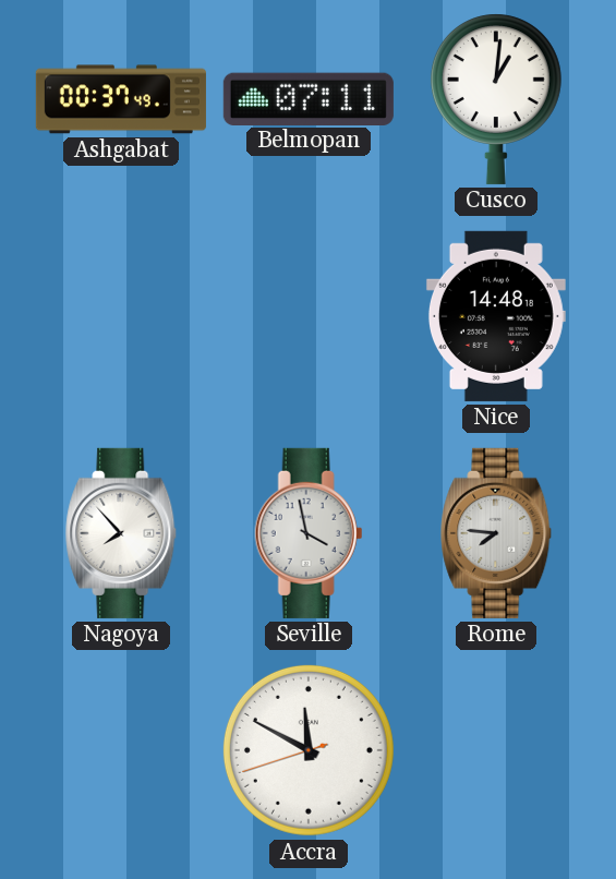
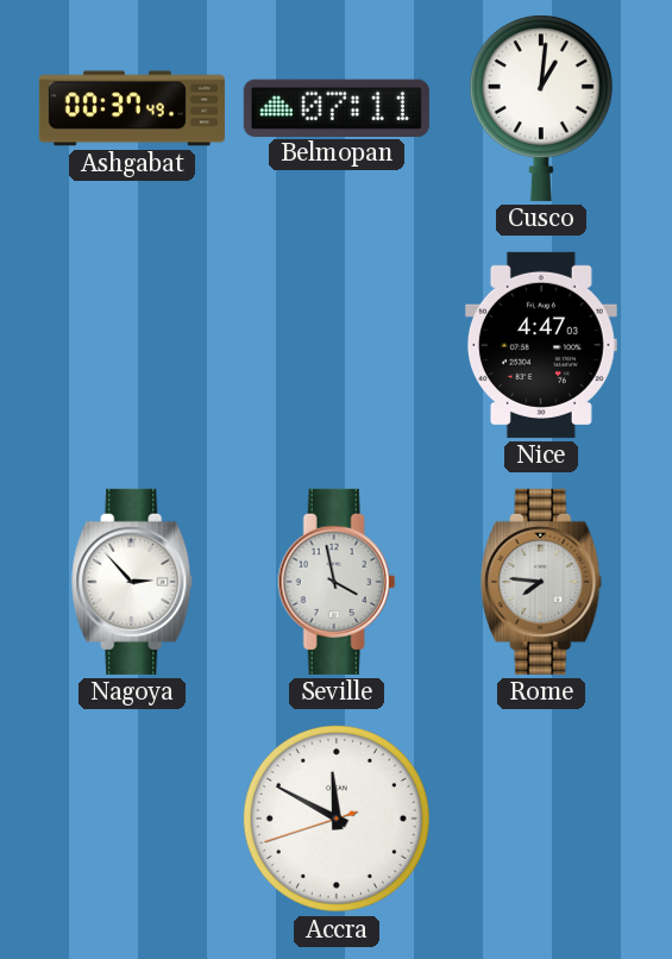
Nice: 14:48 -> 4:47
Nagoya: 7:53 -> 2:53
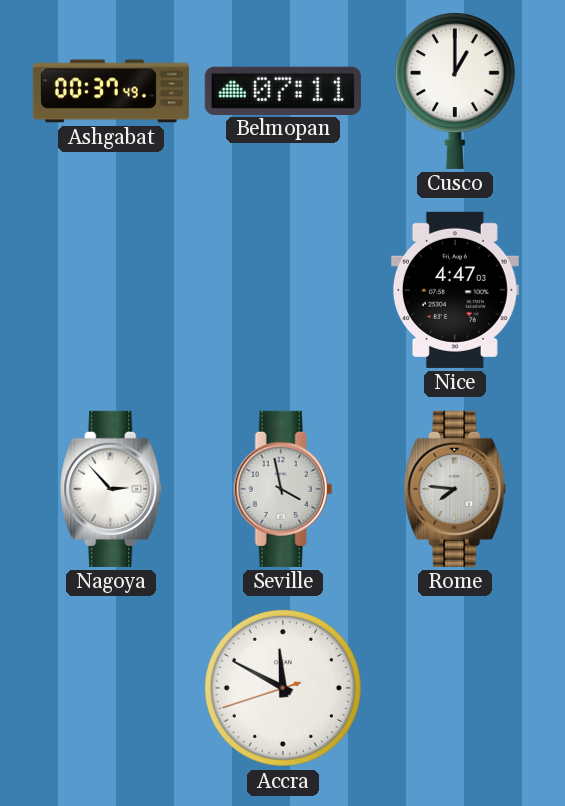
Cusco: 1:01 -> 1:00
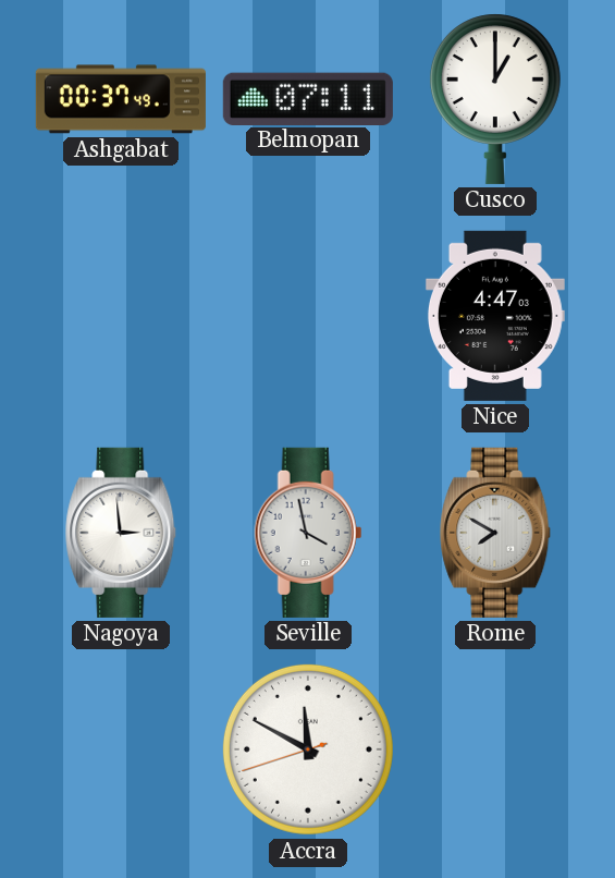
Nagoya: 2:53 -> 2:59
Rome: 7:46 -> 7:50
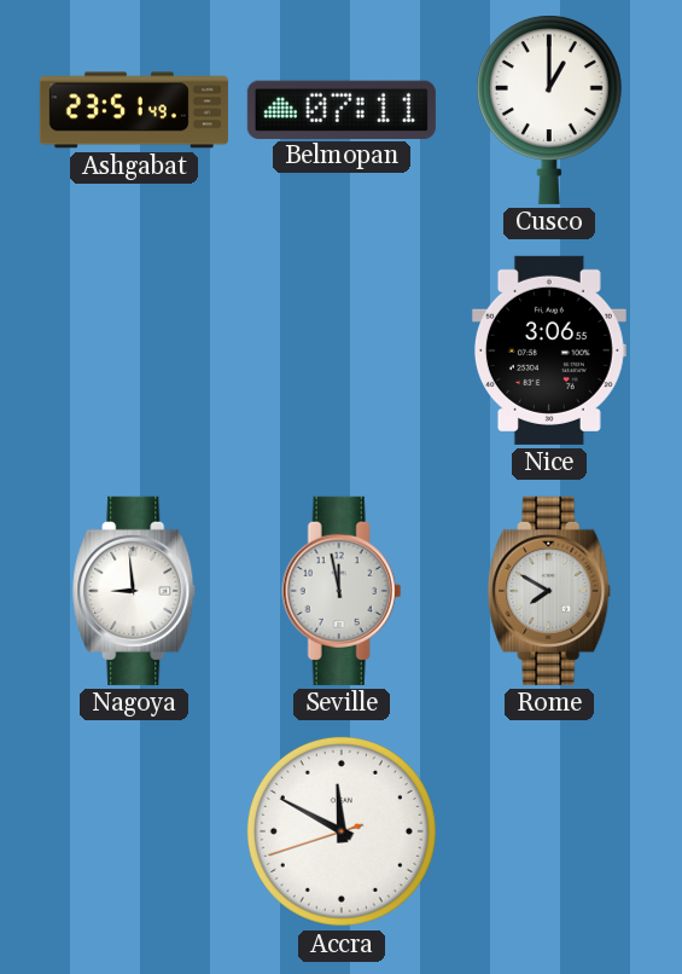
Ashgabat: 00:37 -> 23:51
Nice: 4:47 -> 3:06
Nagoya: 2:59 -> 8:59
Seville: 3:58 -> 11:58
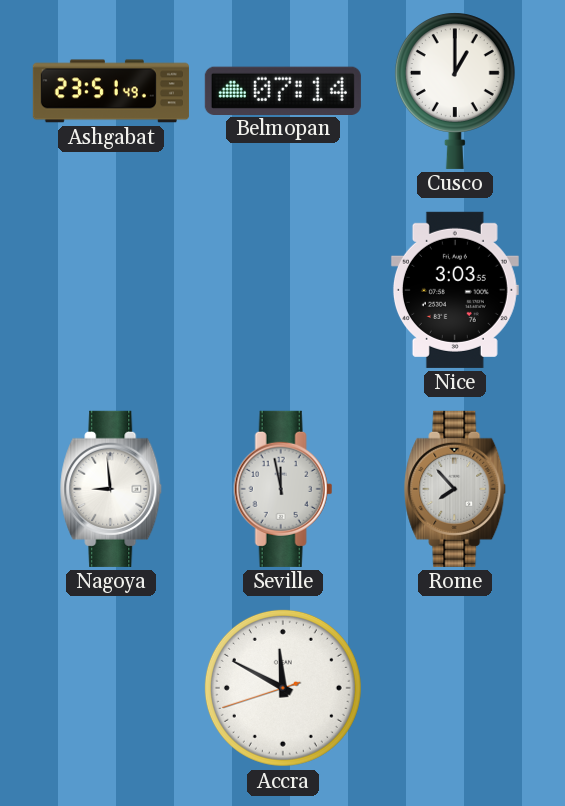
Belmopan: 07:11 -> 07:14
Nice: 3:06 -> 3:03
Rome: 7:50 -> 7:53
